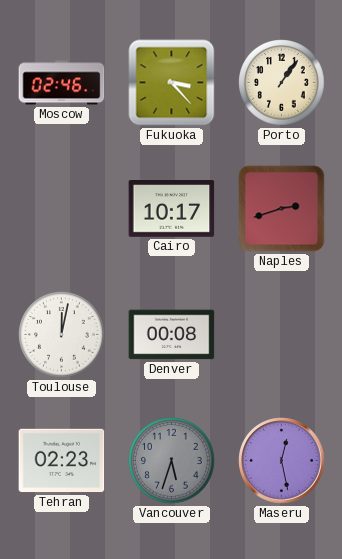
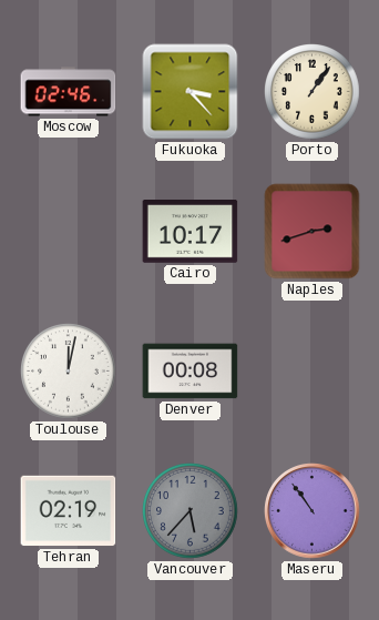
Tehran: 02:23 -> 02:19
Vancouver: 5:33 -> 5:37
Maseru: 12:28 -> 10:54
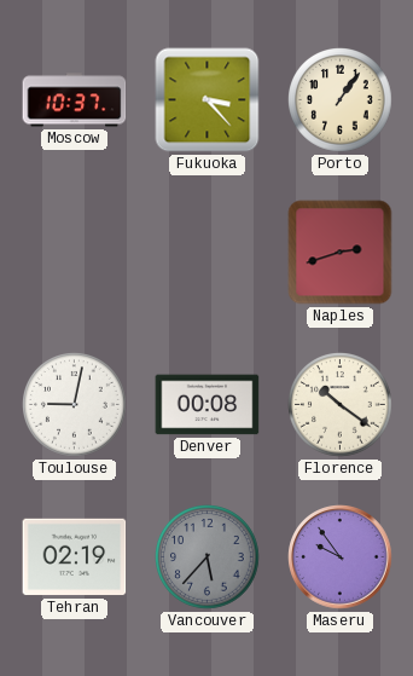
Moscow: 02:46 -> 10:37
Cairo: 10:17 -> none
Toulouse: 12:02 -> 9:02
Florence: none -> 10:21
Maseru: 10:54 -> 9:54
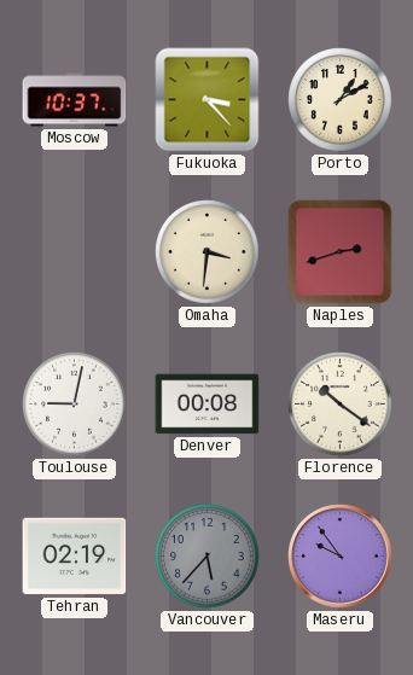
Porto: 1:06 -> 1:10
Omaha: none -> 3:31
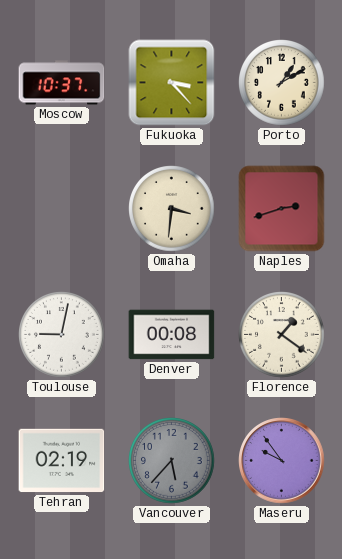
Florence: 10:21 -> 1:21
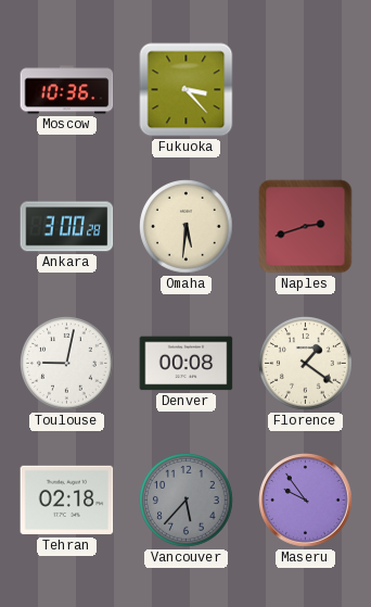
Moscow: 10:37 -> 10:36
Porto: 1:10 -> none
Ankara: none -> 3:00
Omaha: 3:31 -> 5:31
Tehran: 02:19 -> 02:18
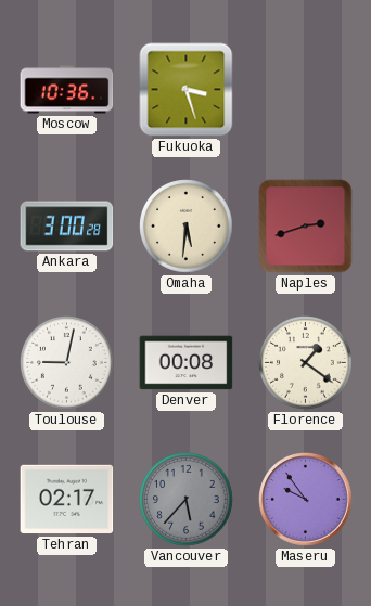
Fukuoka: 3:23 -> 3:27
Tehran: 02:18 -> 02:17
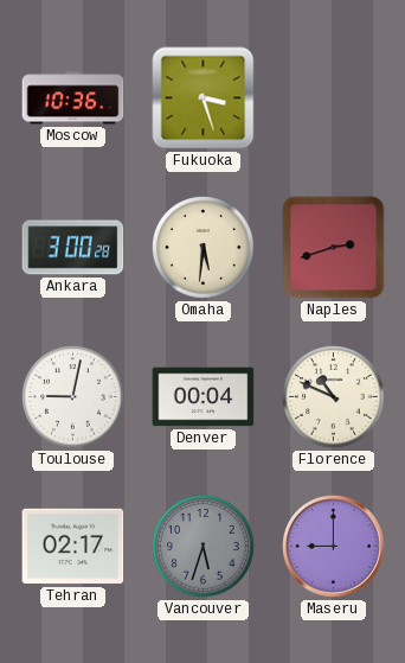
Denver: 00:08 -> 00:04
Florence: 1:21 -> 10:49
Vancouver: 5:37 -> 5:33
Maseru: 9:54 -> 9:00
